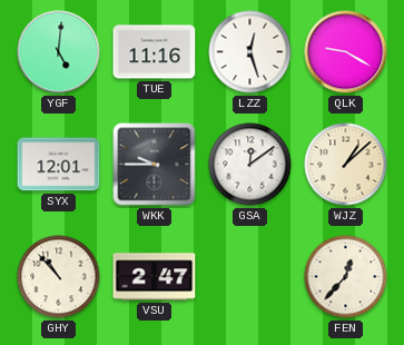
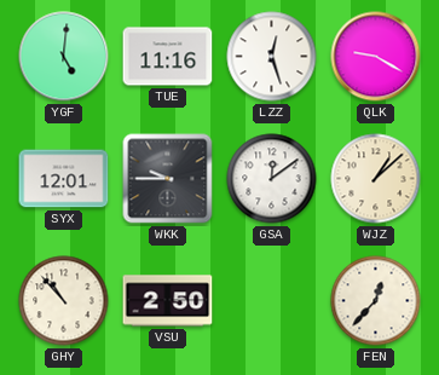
VSU: 2:47 -> 2:50
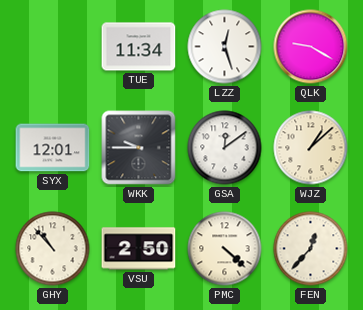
YGF: 5:01 -> none
TUE: 11:16 -> 11:34
PMC: none -> 4:22
